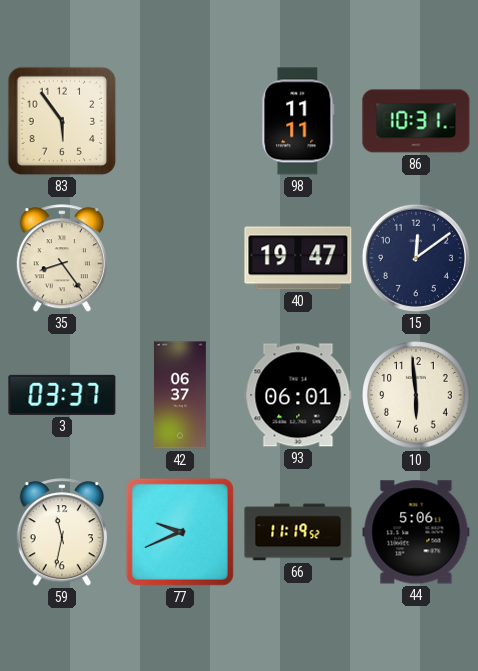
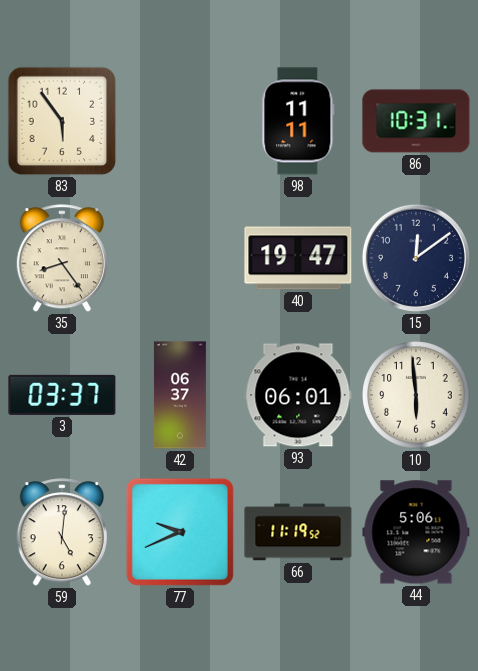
59: 11:32 -> 5:01
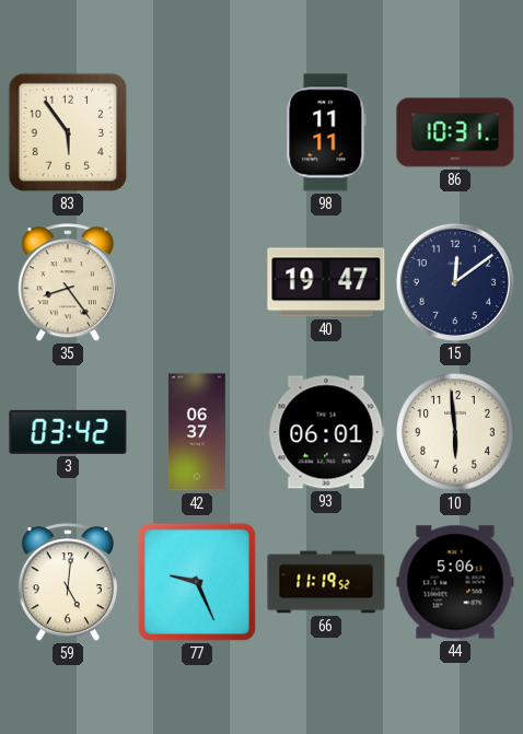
3: 03:37 -> 03:42
77: 9:41 -> 9:26
